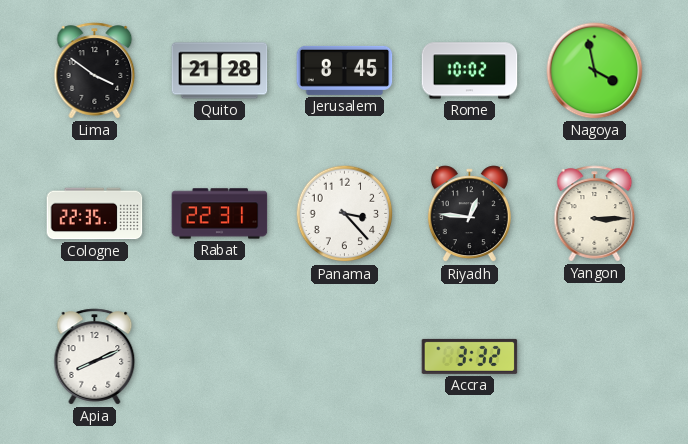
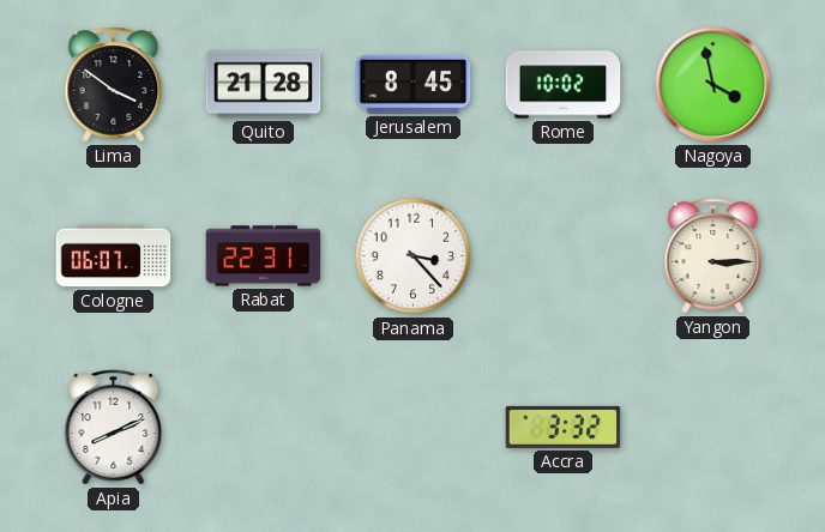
Cologne: 22:35 -> 06:07
Riyadh: 12:46 -> none
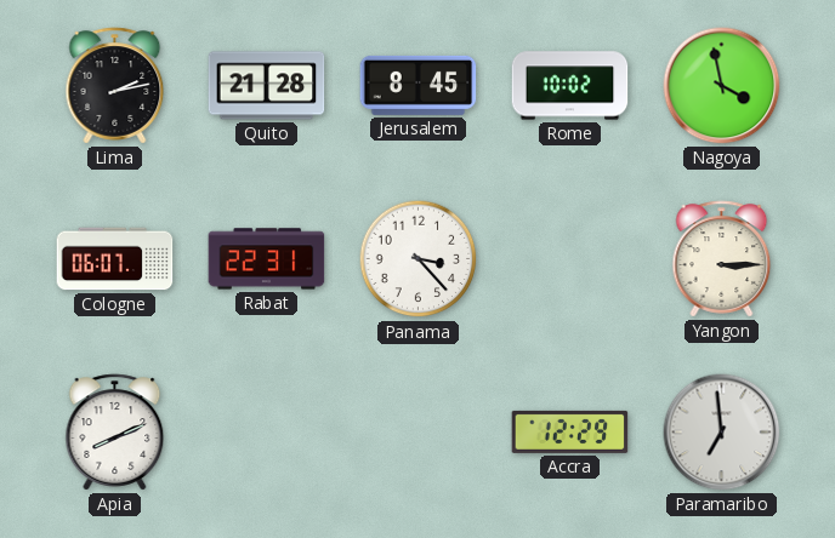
Lima: 3:51 -> 2:13
Accra: 3:32 -> 12:29
Paramaribo: none -> 6:59
